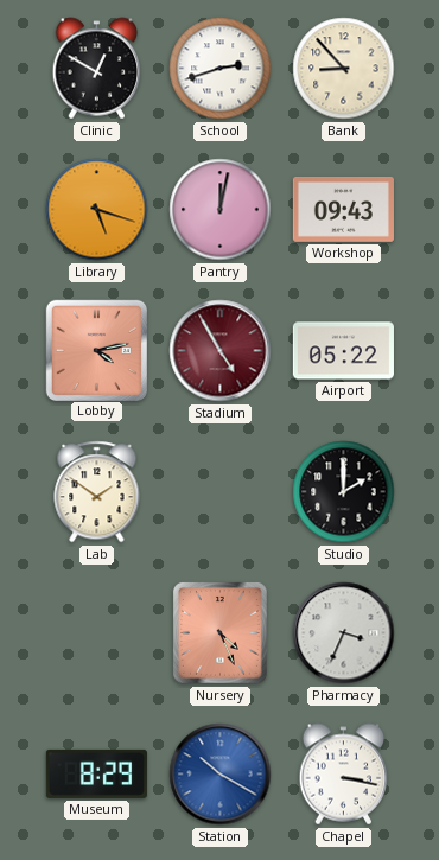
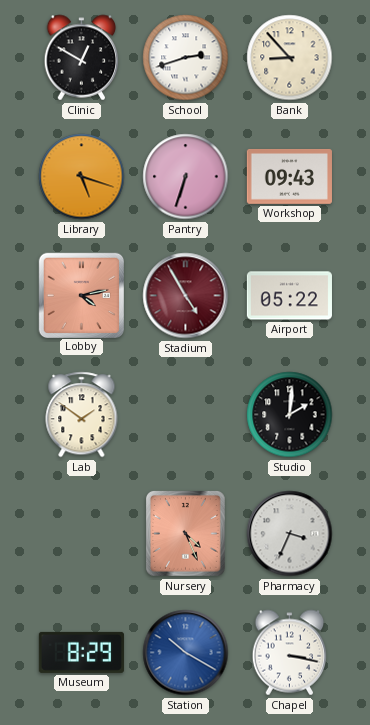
Pantry: 12:02 -> 6:33
Studio: 2:00 -> 2:01
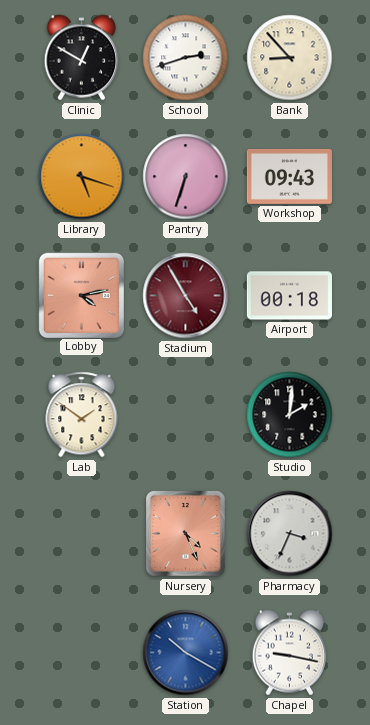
Airport: 05:22 -> 00:18
Museum: 8:29 -> none
Chapel: 3:17 -> 9:17
